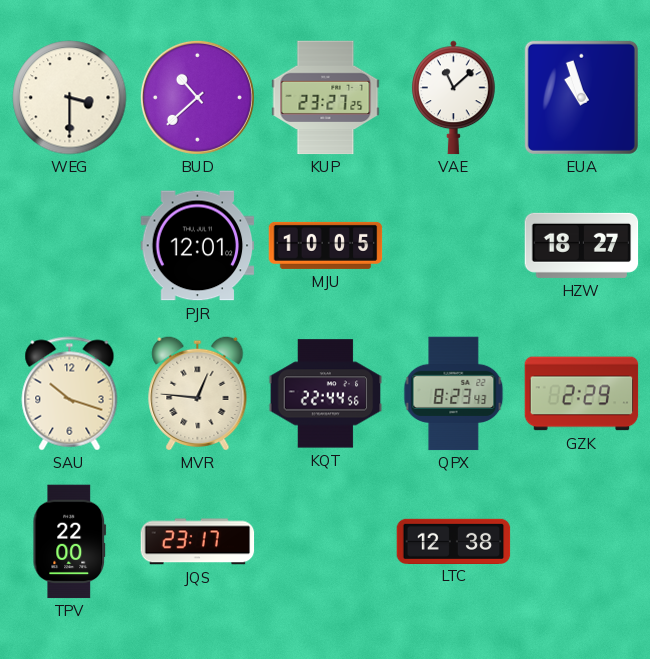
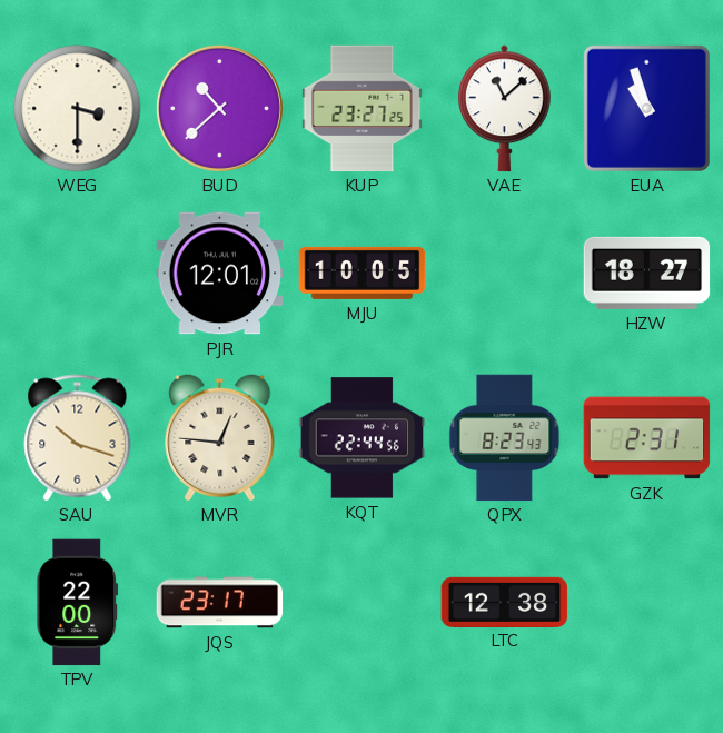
GZK: 2:29 -> 2:31
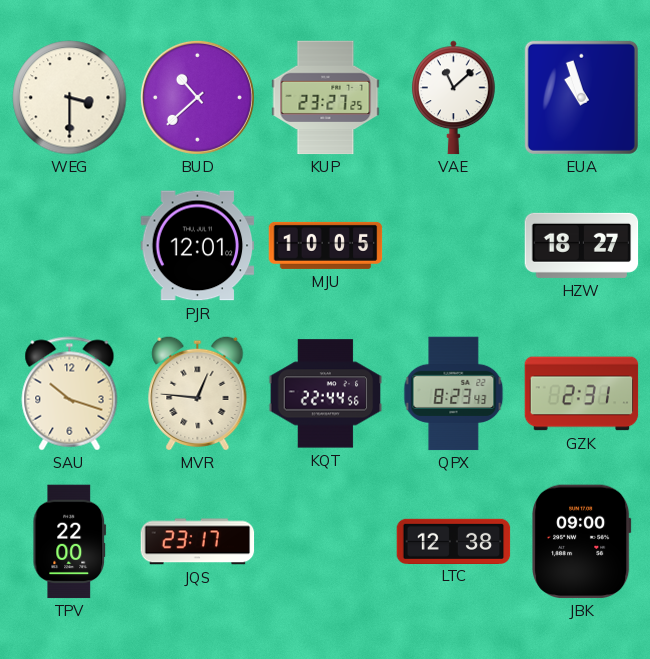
JBK: none -> 09:00
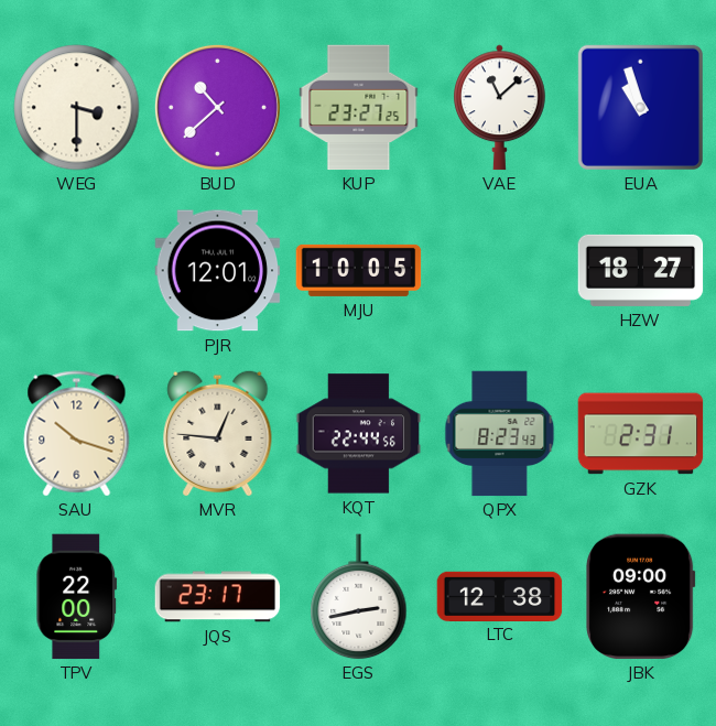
EGS: none -> 2:43
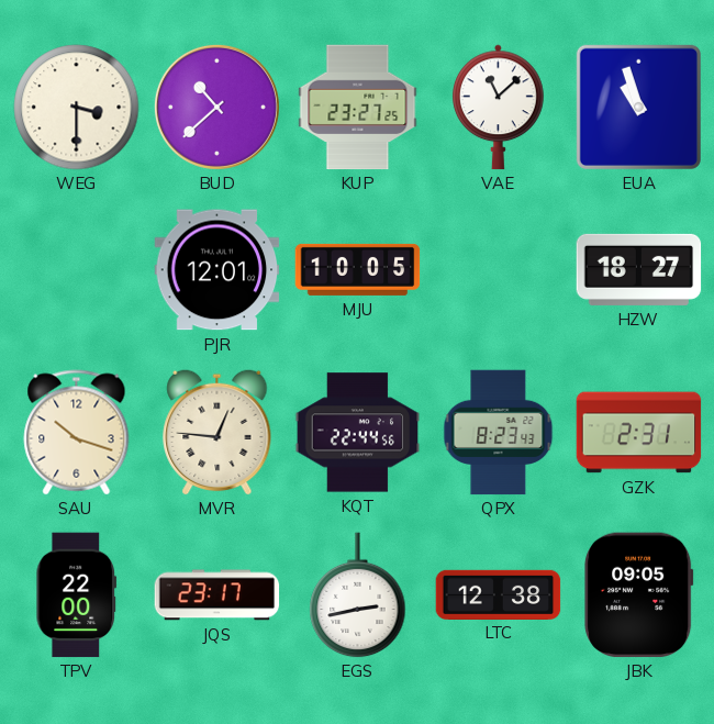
JBK: 09:00 -> 09:05
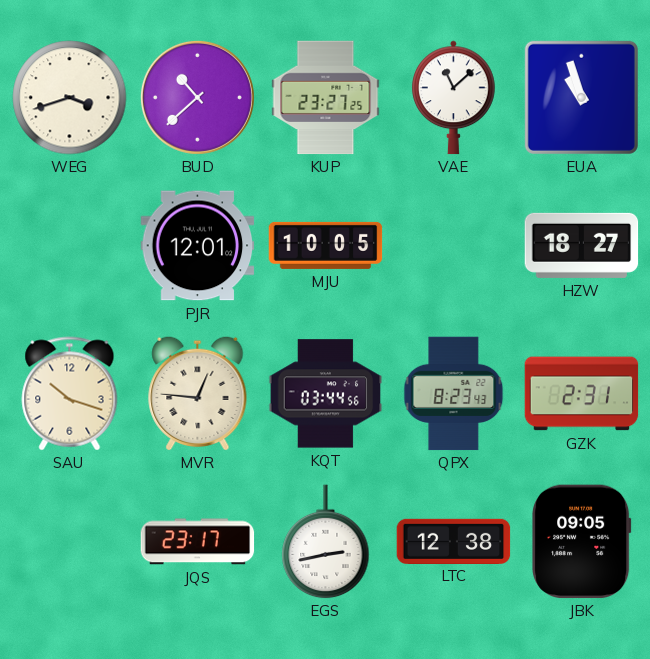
WEG: 3:30 -> 3:42
KQT: 22:44 -> 03:44
TPV: 22:00 -> none
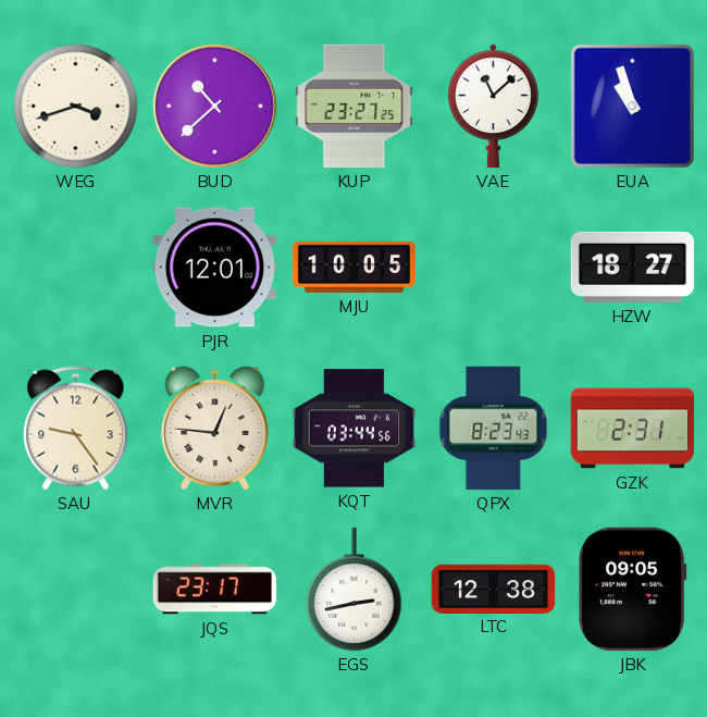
SAU: 10:18 -> 9:24
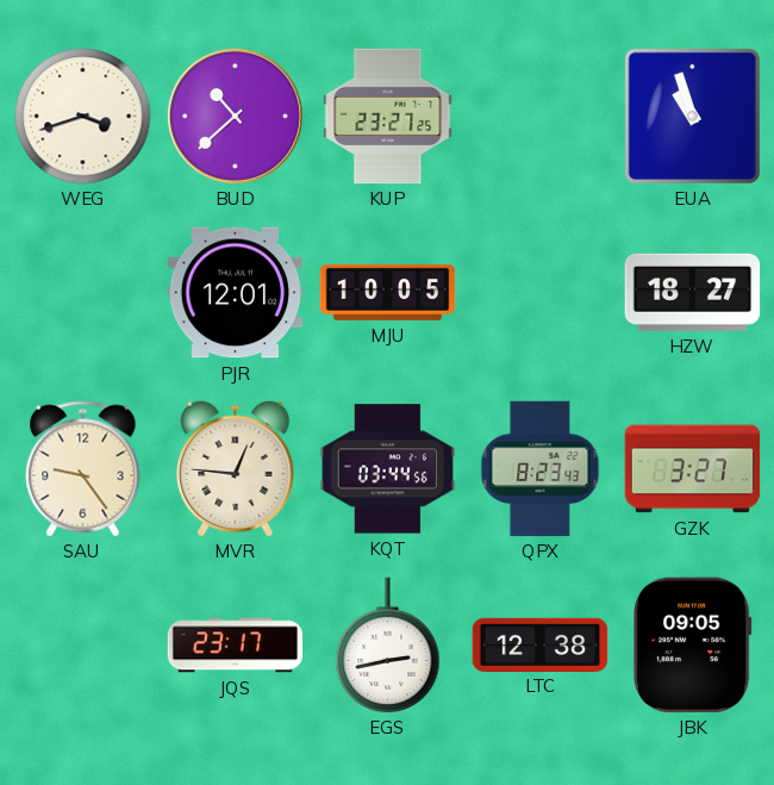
VAE: 11:08 -> none
GZK: 2:31 -> 3:27
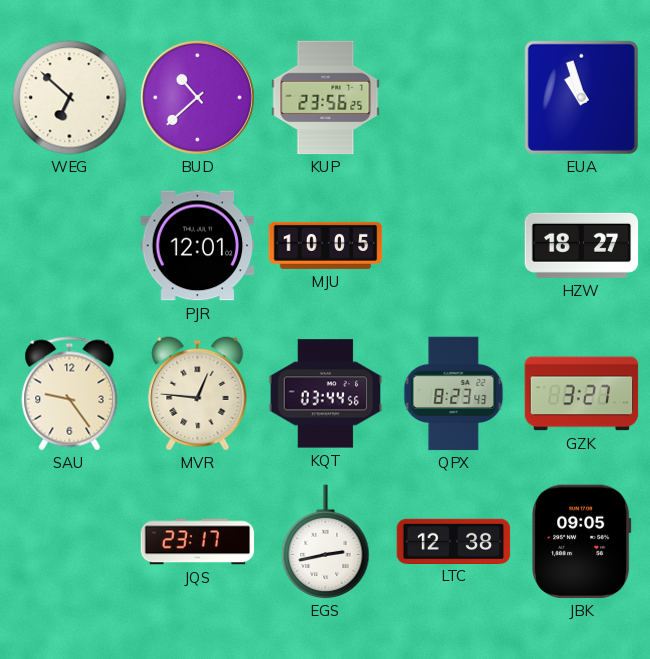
WEG: 3:42 -> 6:52
KUP: 23:27 -> 23:56
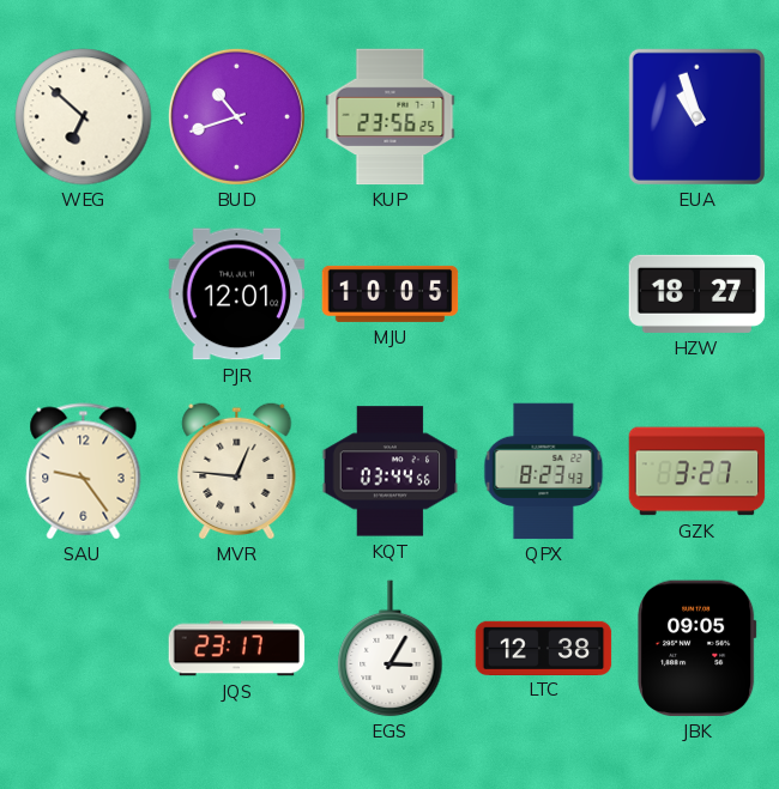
BUD: 10:38 -> 10:42
EGS: 2:43 -> 3:05
